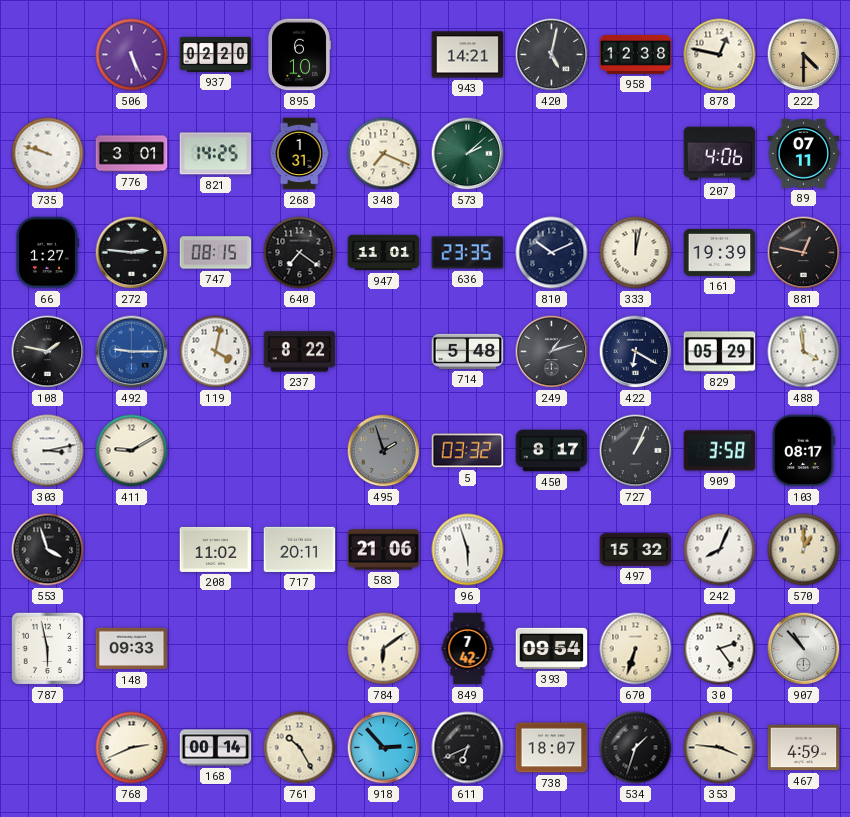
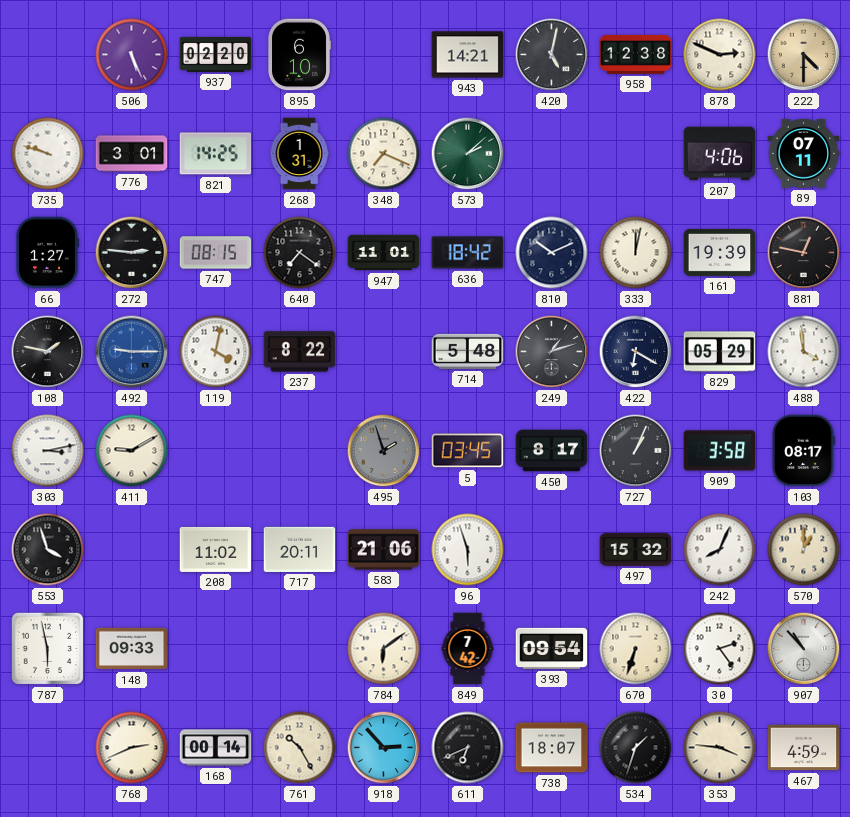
878: 12:47 -> 2:49
636: 23:35 -> 18:42
5: 03:32 -> 03:45
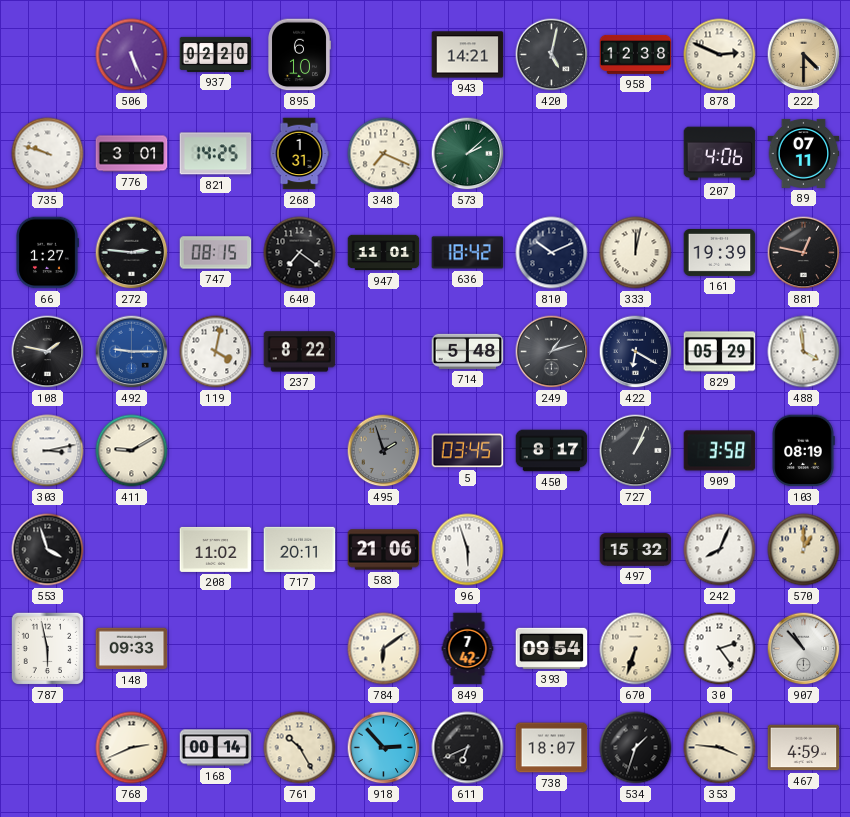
103: 08:17 -> 08:19
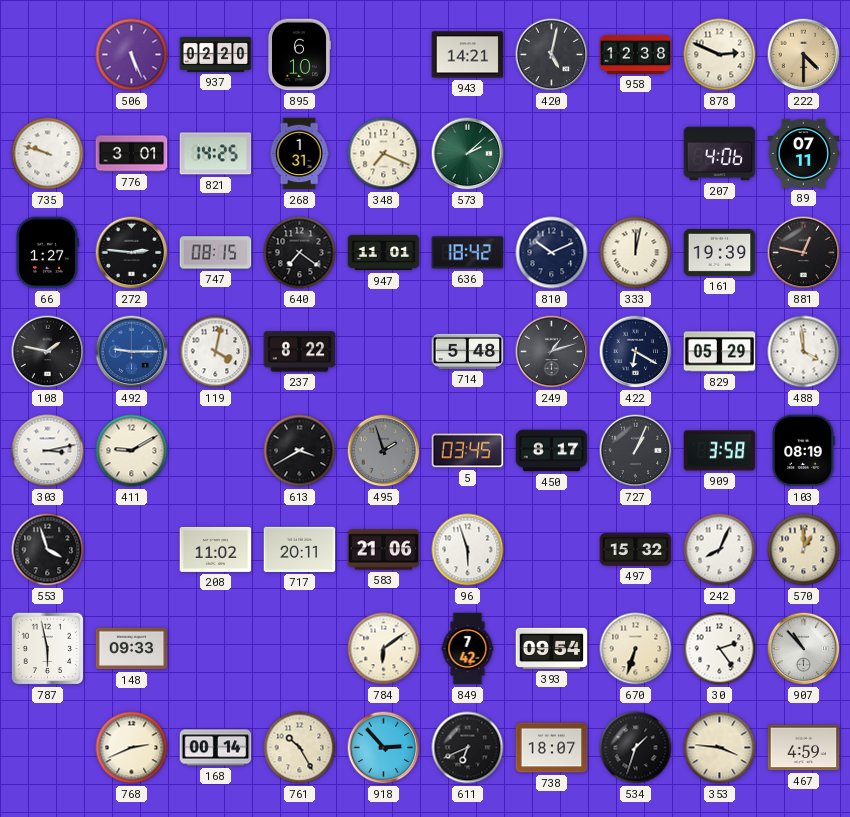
613: none -> 3:40
